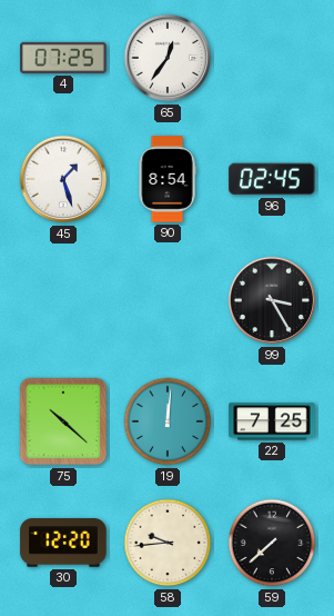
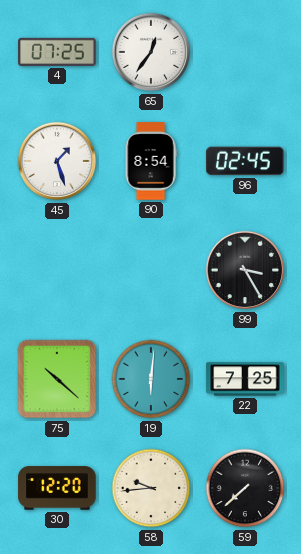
19: 12:01 -> 6:01
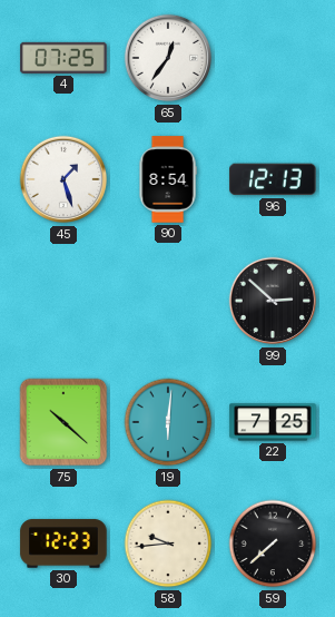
96: 02:45 -> 12:13
99: 3:25 -> 2:52
30: 12:20 -> 12:23
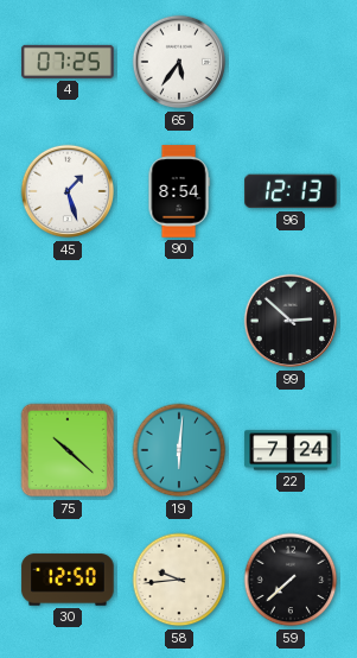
65: 12:36 -> 5:36
22: 7:25 -> 7:24
30: 12:23 -> 12:50
